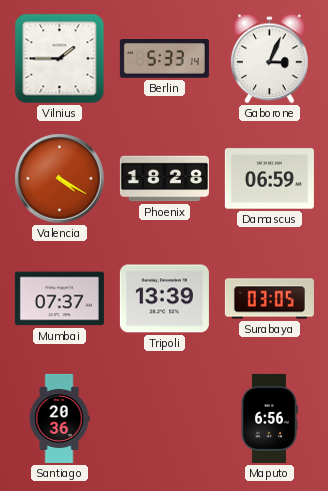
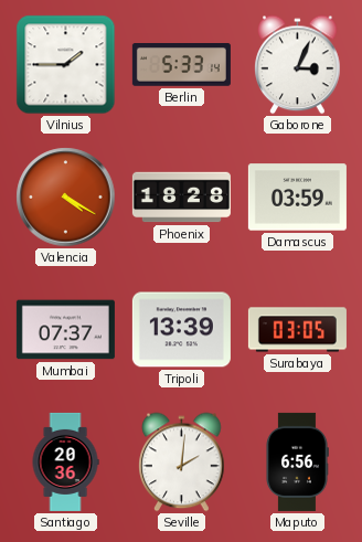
Damascus: 06:59 -> 03:59
Seville: none -> 2:01
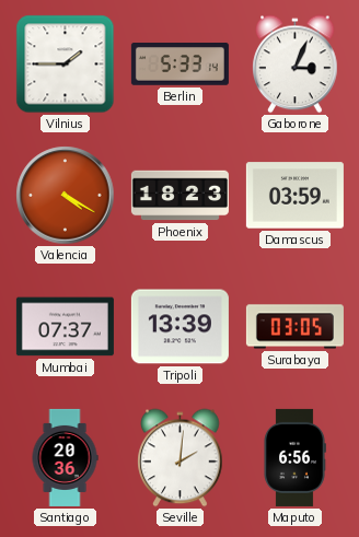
Phoenix: 18:28 -> 18:23
